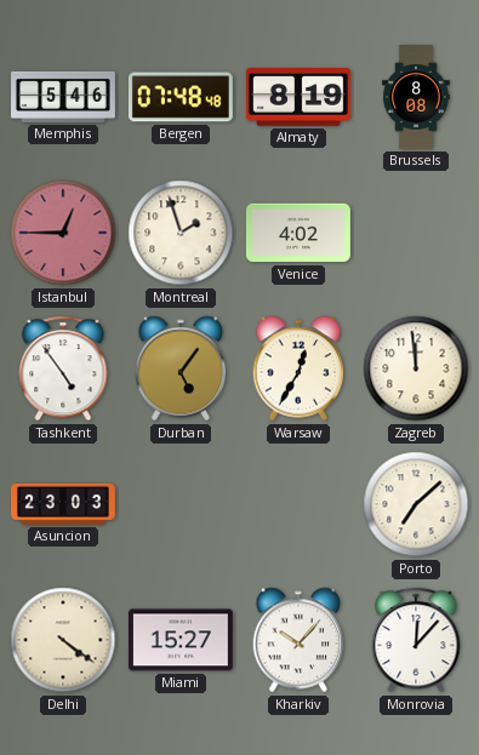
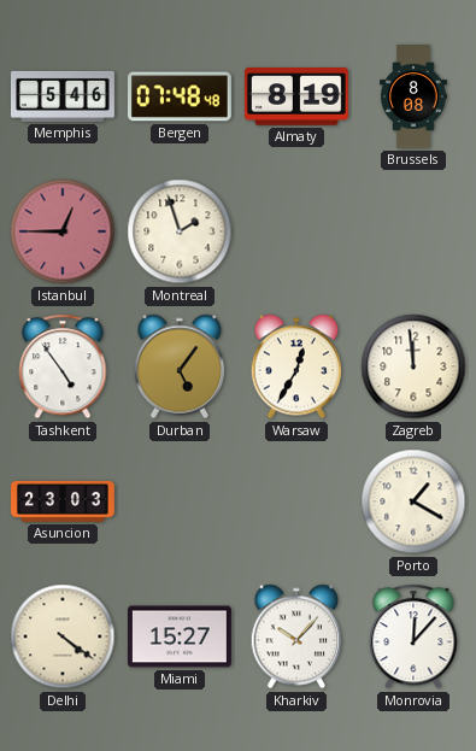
Venice: 4:02 -> none
Porto: 7:08 -> 1:20
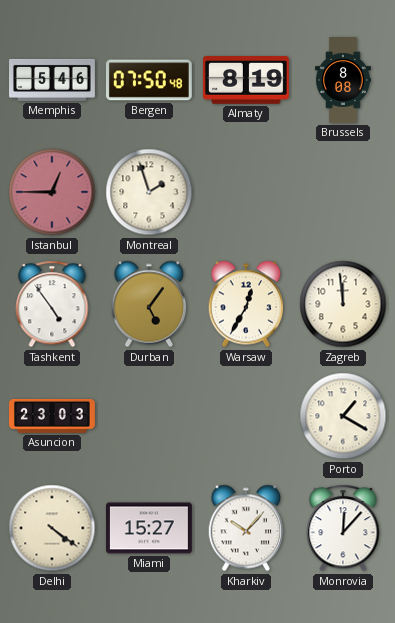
Bergen: 07:48 -> 07:50
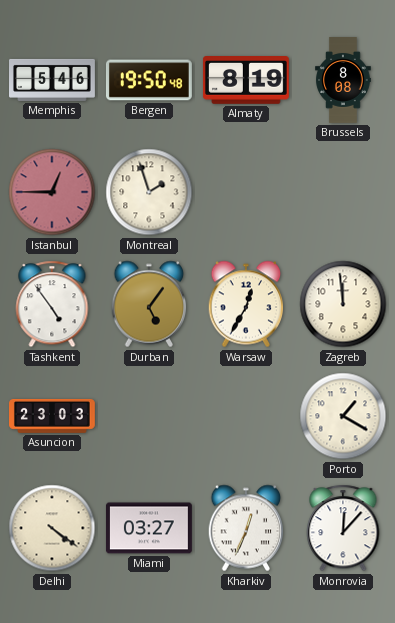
Bergen: 07:50 -> 19:50
Miami: 15:27 -> 03:27
Kharkiv: 10:07 -> 12:34
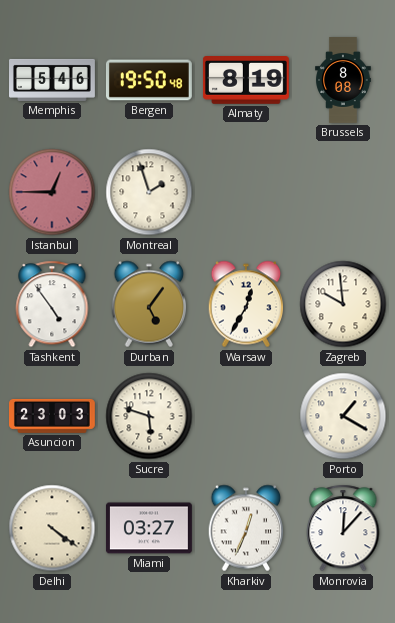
Zagreb: 11:59 -> 9:59
Sucre: none -> 5:48
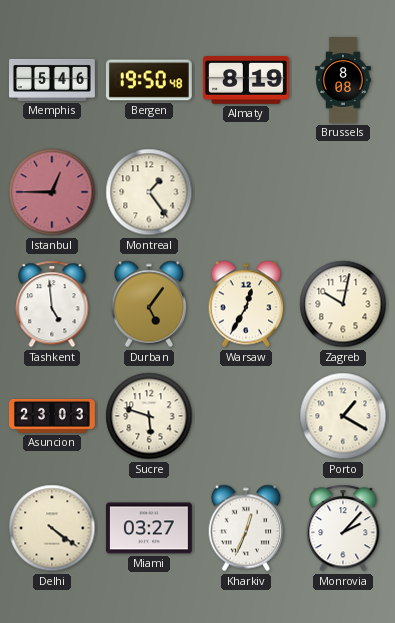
Montreal: 1:57 -> 1:24
Tashkent: 4:54 -> 4:59
Zagreb: 9:59 -> 10:02
Monrovia: 12:07 -> 2:07
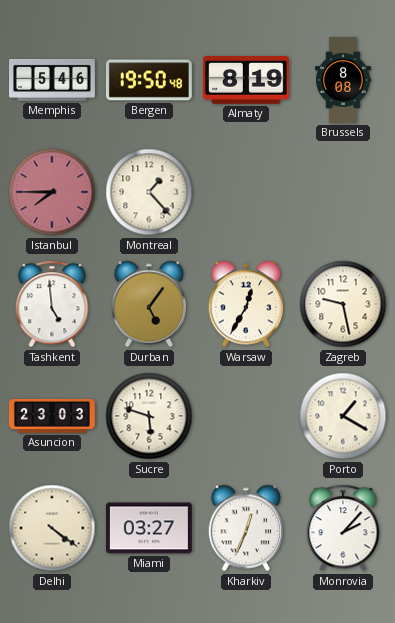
Istanbul: 12:45 -> 7:45
Montreal: 1:24 -> 1:23
Zagreb: 10:02 -> 9:28
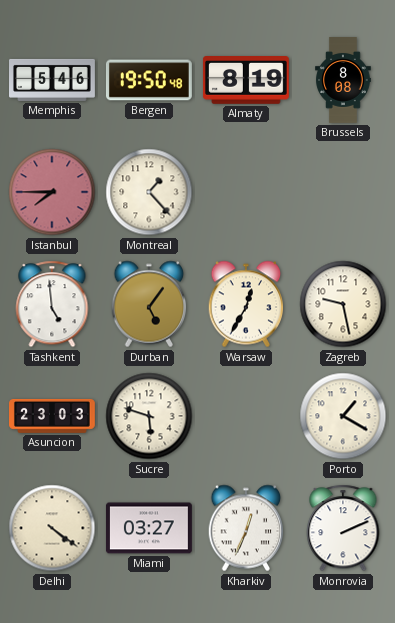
Monrovia: 2:07 -> 2:11
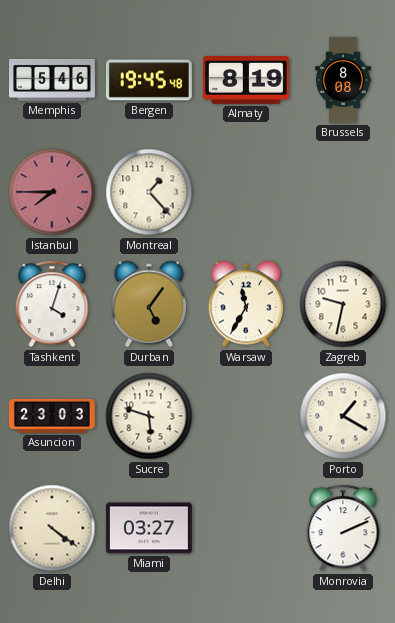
Bergen: 19:50 -> 19:45
Tashkent: 4:59 -> 4:03
Warsaw: 12:35 -> 11:35
Zagreb: 9:28 -> 9:32
Kharkiv: 12:34 -> none
